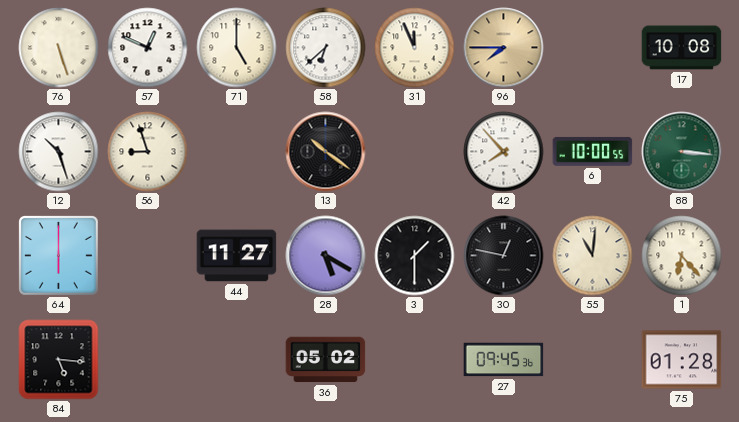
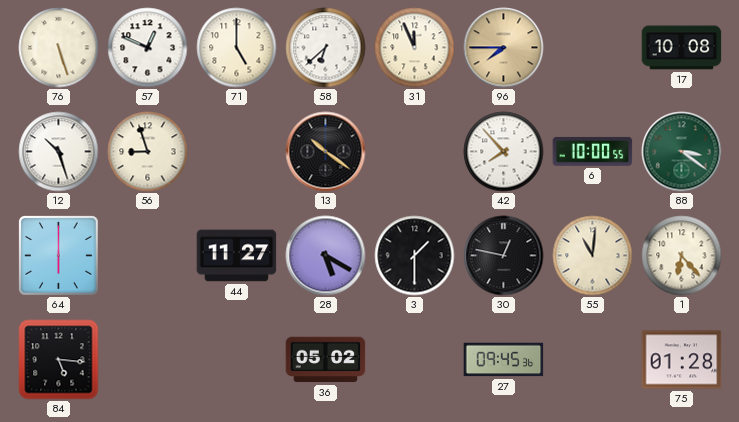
88: 3:16 -> 3:21
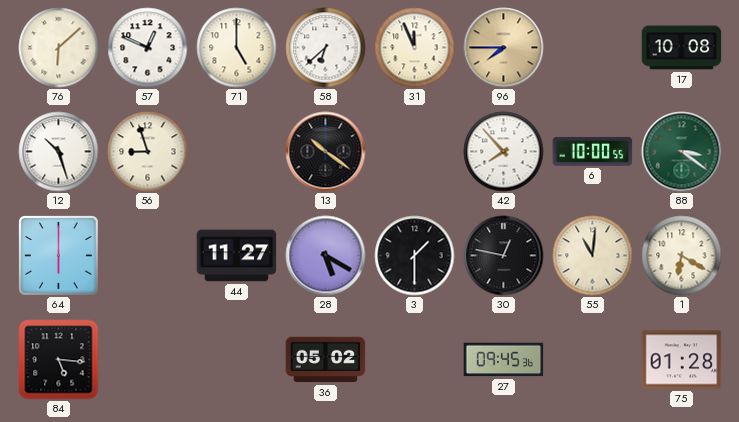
76: 5:27 -> 6:08
1: 6:23 -> 6:20
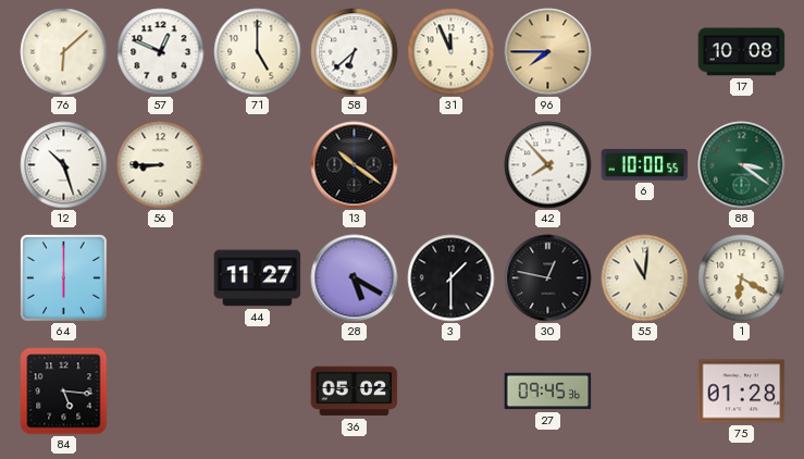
56: 8:57 -> 8:45
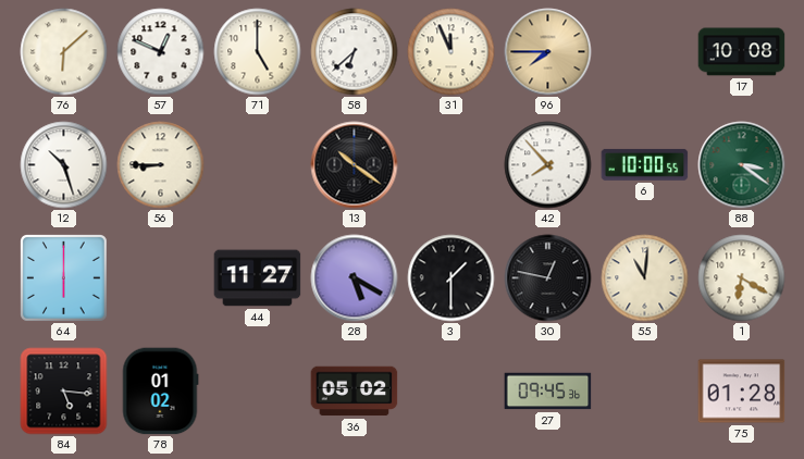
78: none -> 01:02
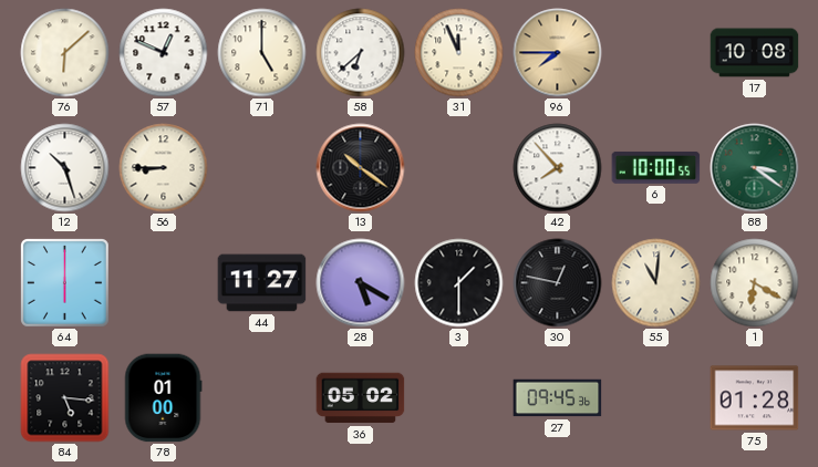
78: 01:02 -> 01:00
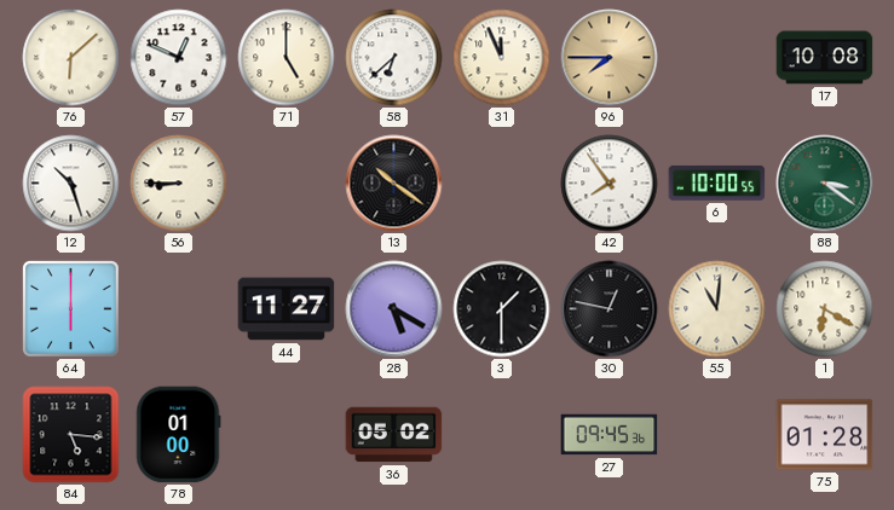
42: 7:53 -> 7:54
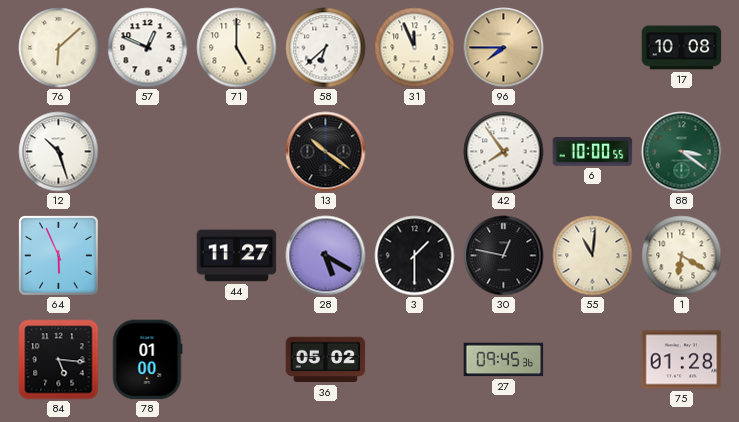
56: 8:45 -> none
64: 6:00 -> 5:56
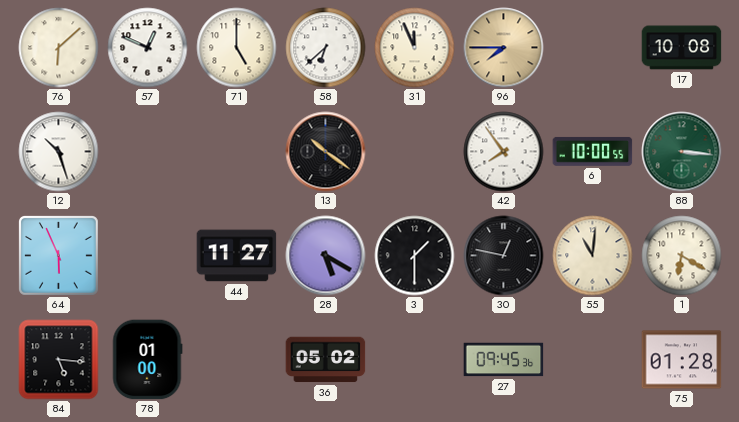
88: 3:21 -> 3:16
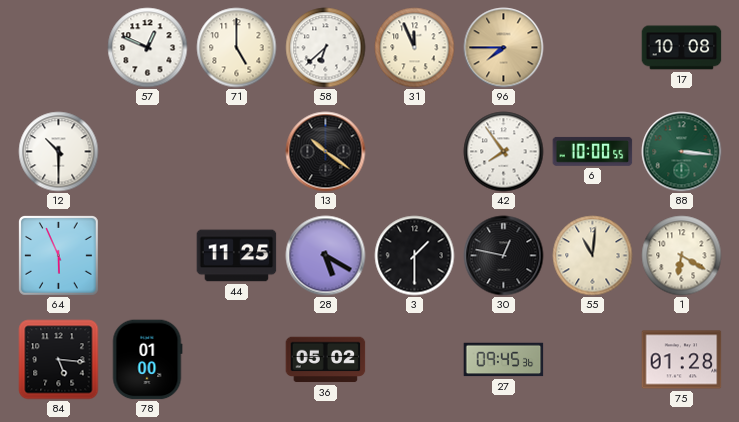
76: 6:08 -> none
12: 10:27 -> 10:30
44: 11:27 -> 11:25
